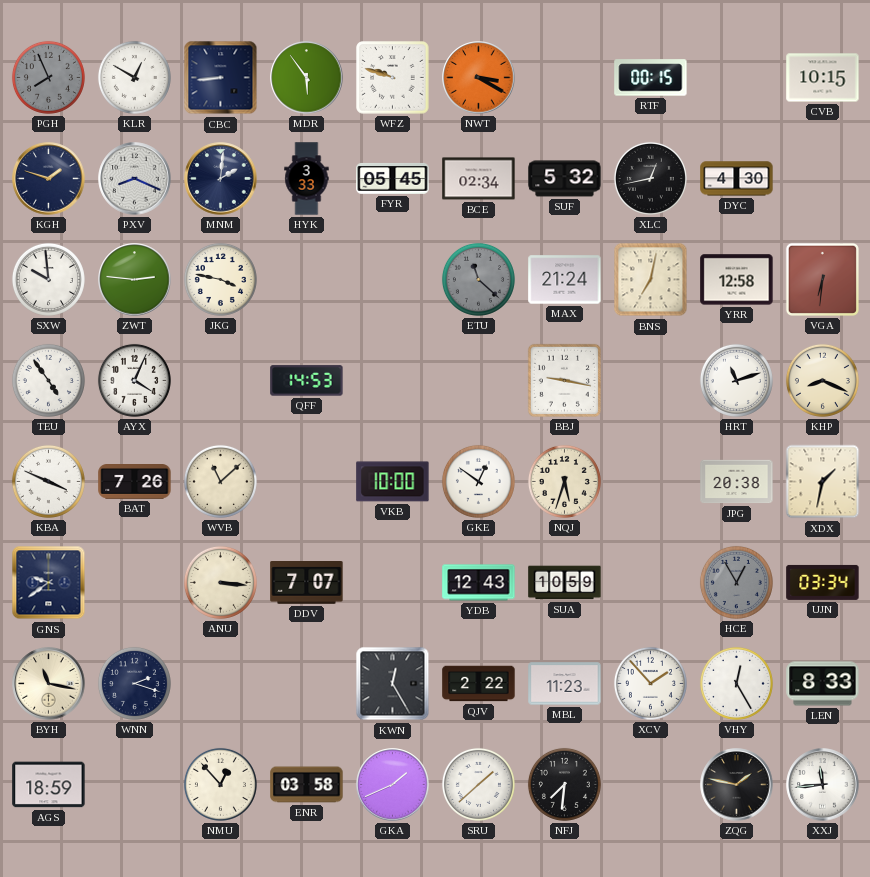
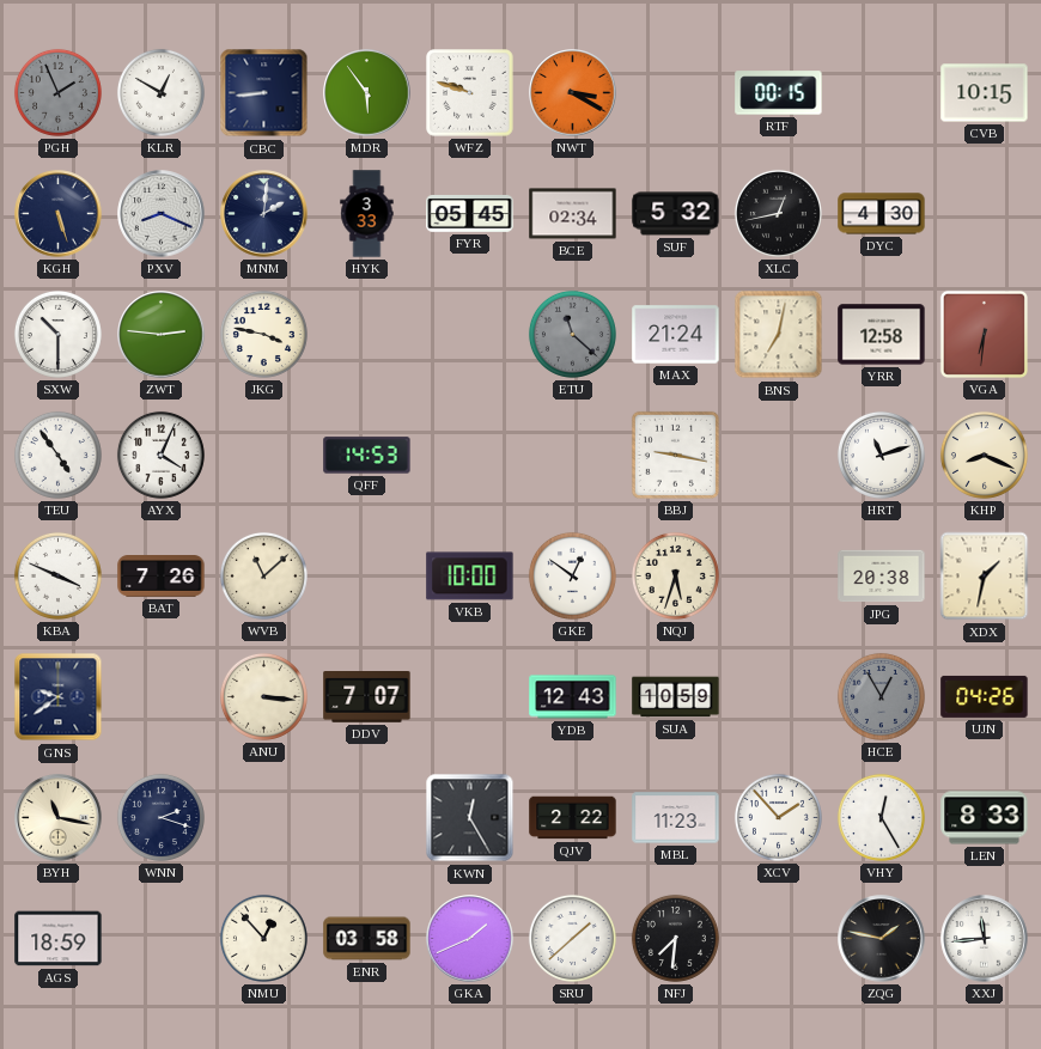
PGH: 7:56 -> 1:56
KGH: 1:48 -> 5:27
SXW: 9:59 -> 10:30
UJN: 03:34 -> 04:26
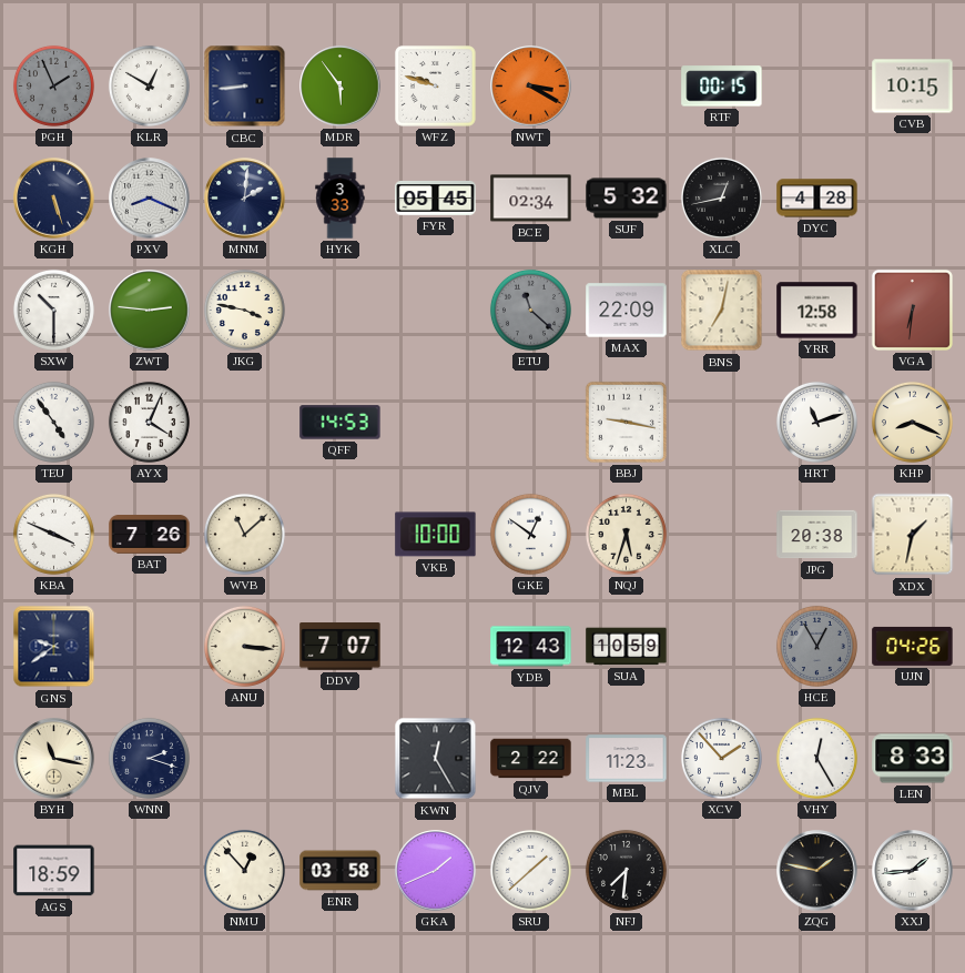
DYC: 4:30 -> 4:28
MAX: 21:24 -> 22:09
XXJ: 11:44 -> 1:44
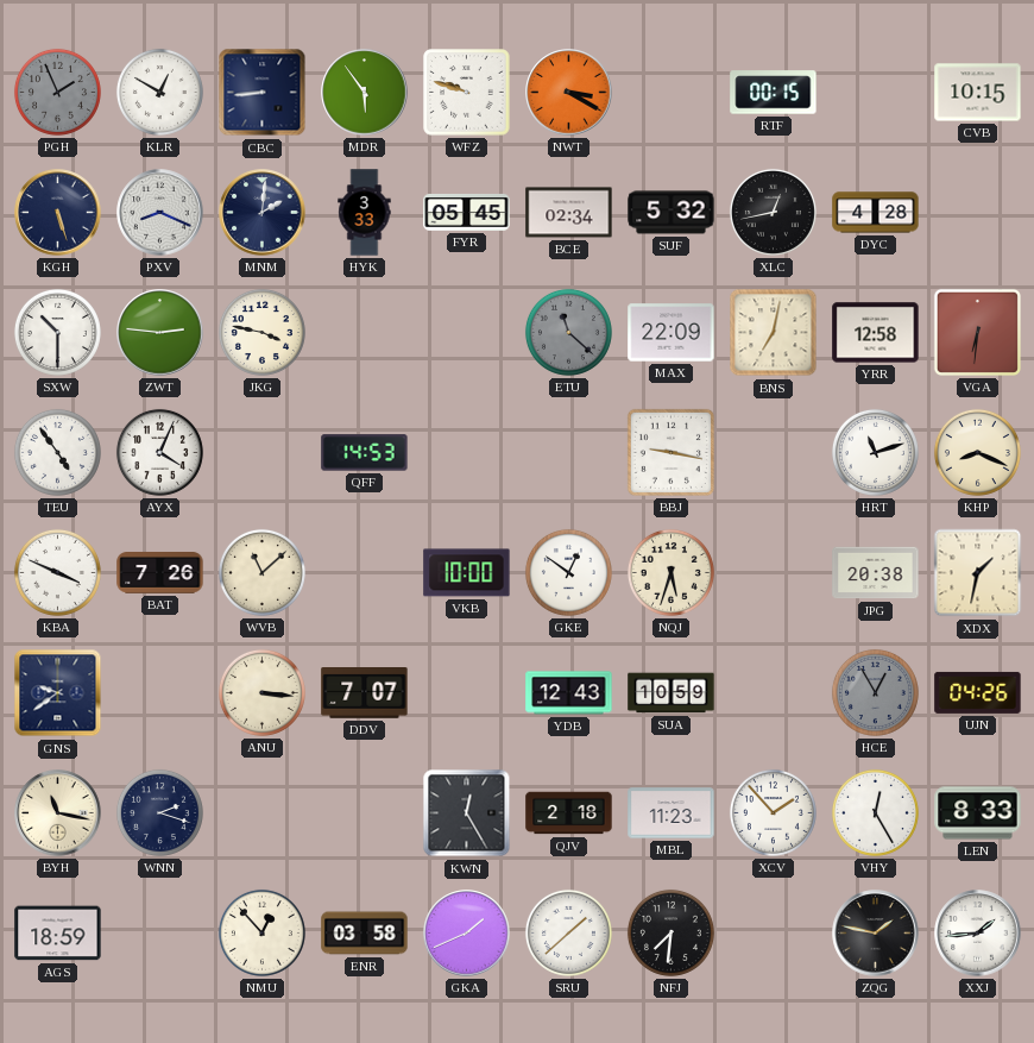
QJV: 2:22 -> 2:18
